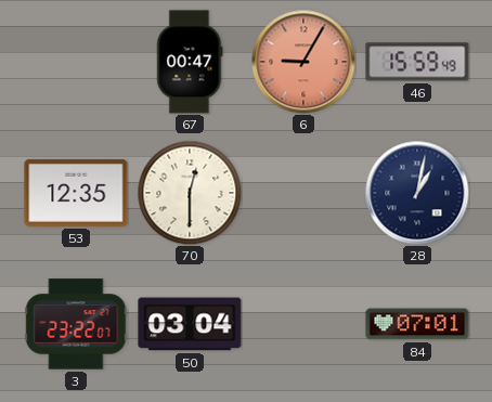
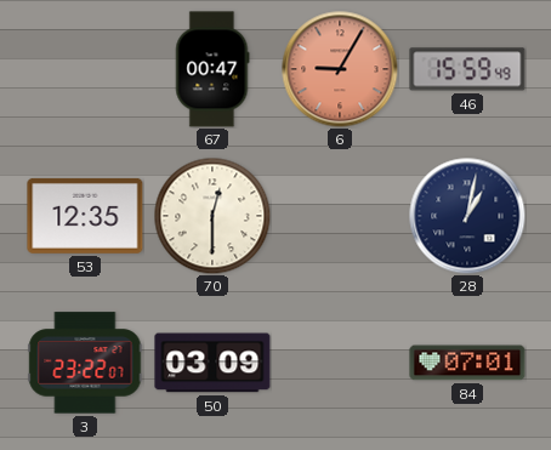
50: 03:04 -> 03:09
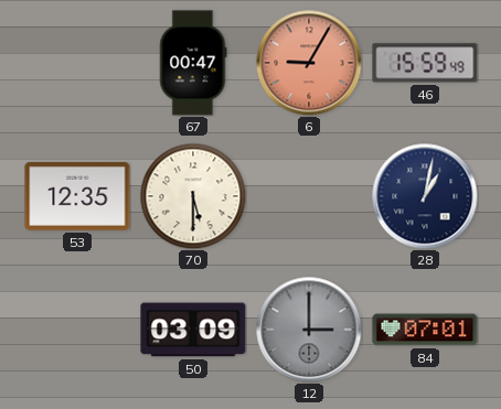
70: 12:30 -> 5:30
3: 23:22 -> none
12: none -> 3:00
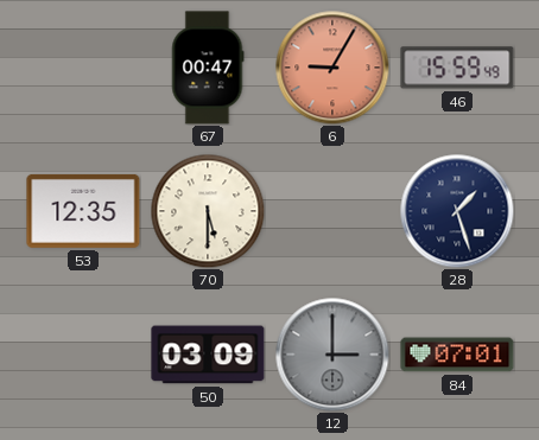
28: 1:02 -> 1:27
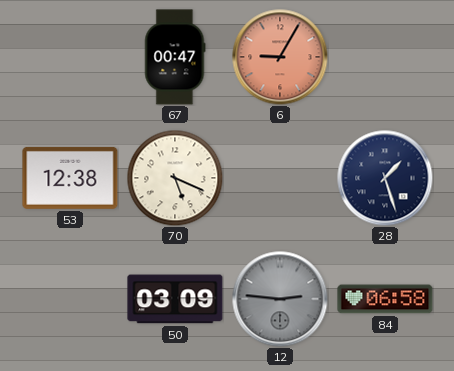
46: 15:59 -> none
53: 12:35 -> 12:38
70: 5:30 -> 5:19
12: 3:00 -> 2:46
84: 07:01 -> 06:58
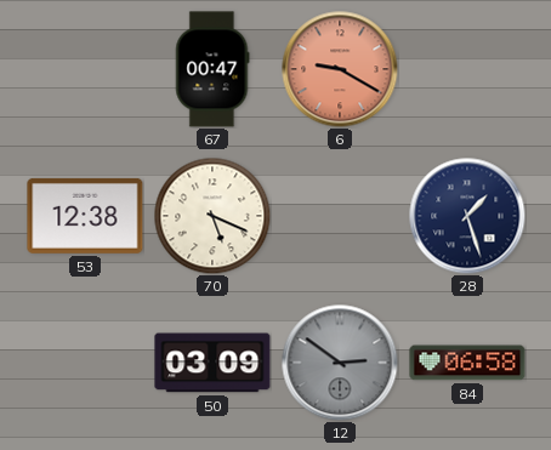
6: 9:05 -> 9:20
12: 2:46 -> 2:51
